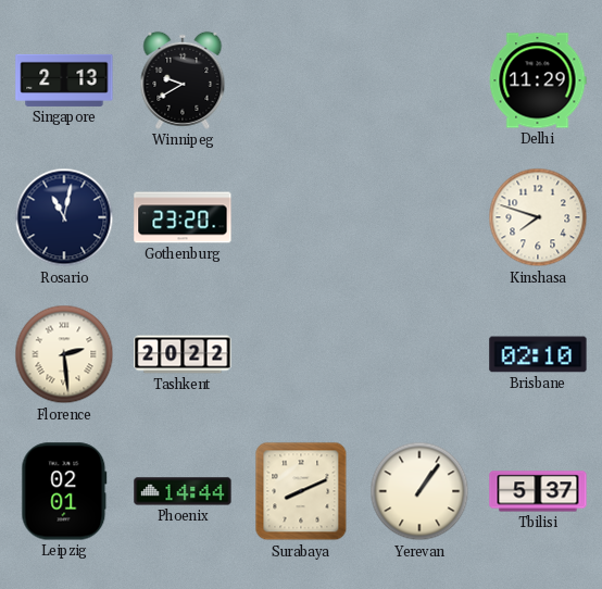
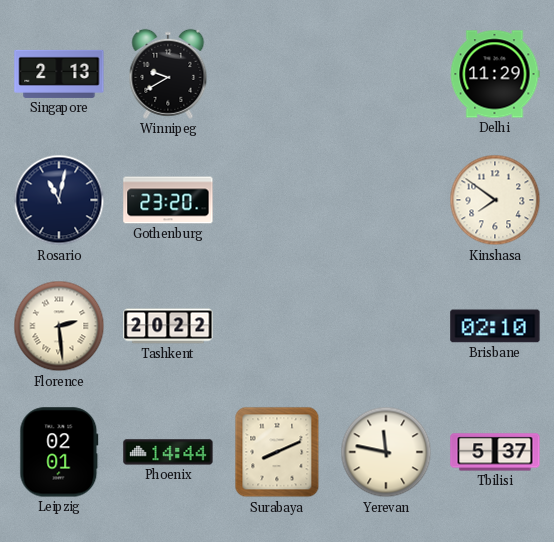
Kinshasa: 7:48 -> 7:51
Yerevan: 1:06 -> 11:47
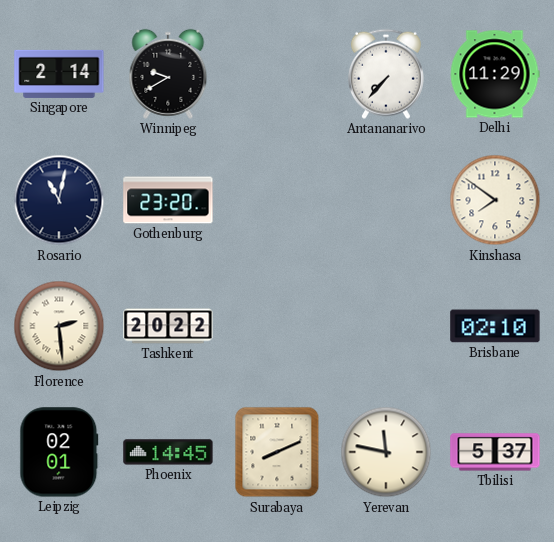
Singapore: 2:13 -> 2:14
Antananarivo: none -> 7:37
Phoenix: 14:44 -> 14:45
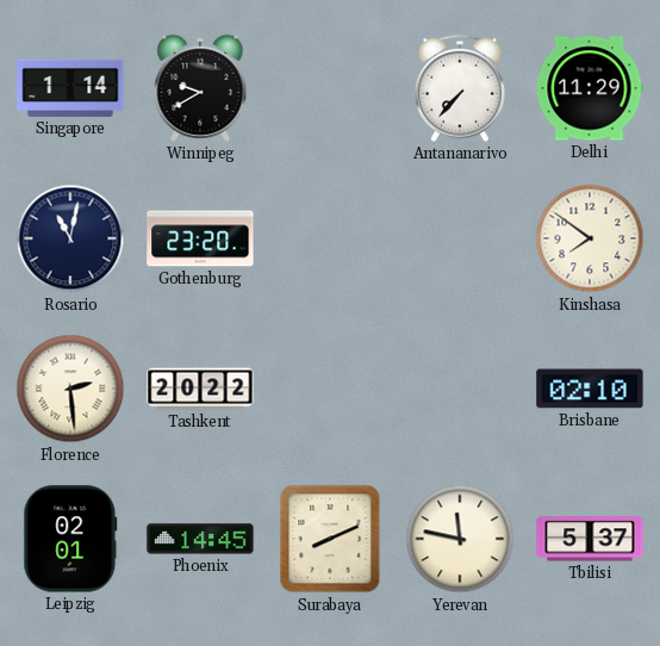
Singapore: 2:14 -> 1:14
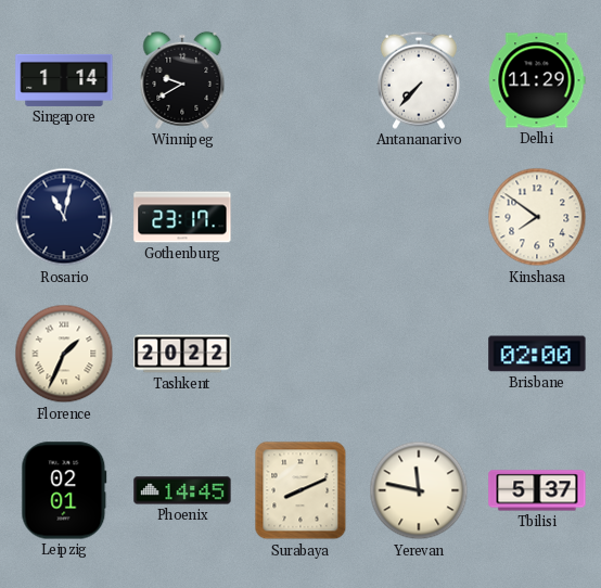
Gothenburg: 23:20 -> 23:17
Florence: 2:29 -> 1:34
Brisbane: 02:10 -> 02:00
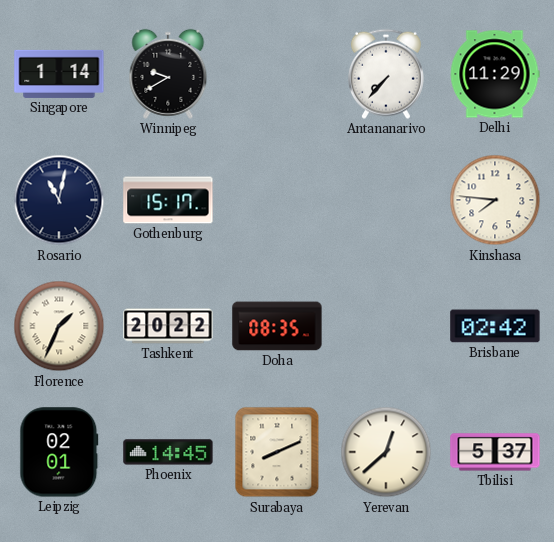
Gothenburg: 23:17 -> 15:17
Kinshasa: 7:51 -> 7:46
Doha: none -> 08:35
Brisbane: 02:00 -> 02:42
Yerevan: 11:47 -> 12:38
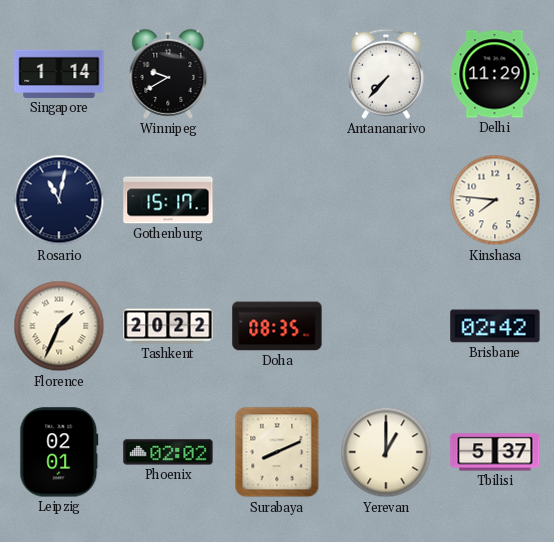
Phoenix: 14:45 -> 02:02
Yerevan: 12:38 -> 1:00
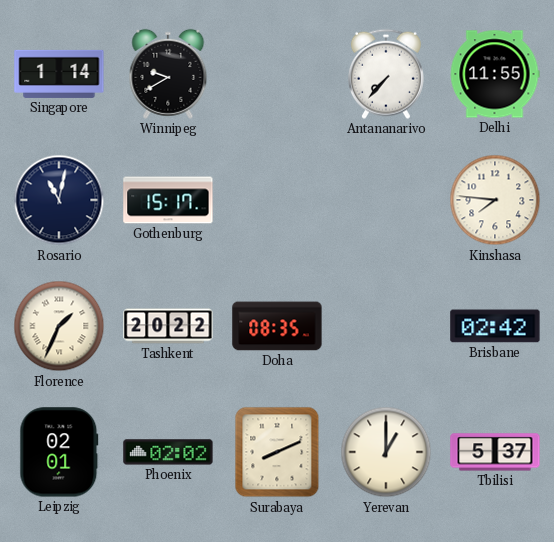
Delhi: 11:29 -> 11:55
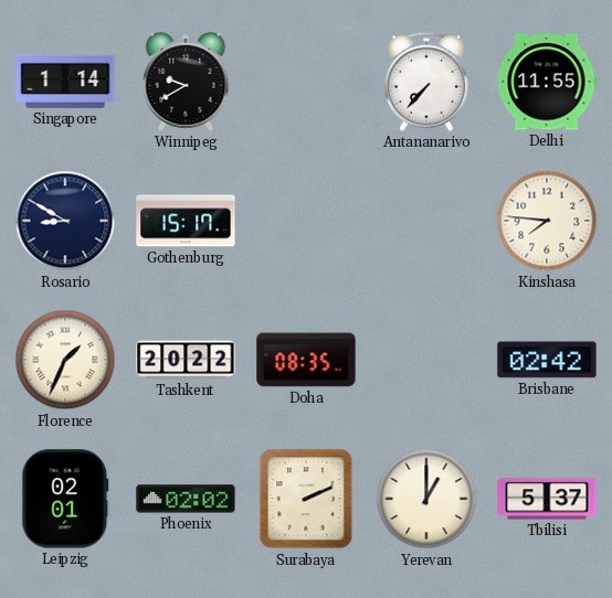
Rosario: 11:02 -> 8:50
Surabaya: 8:11 -> 2:11
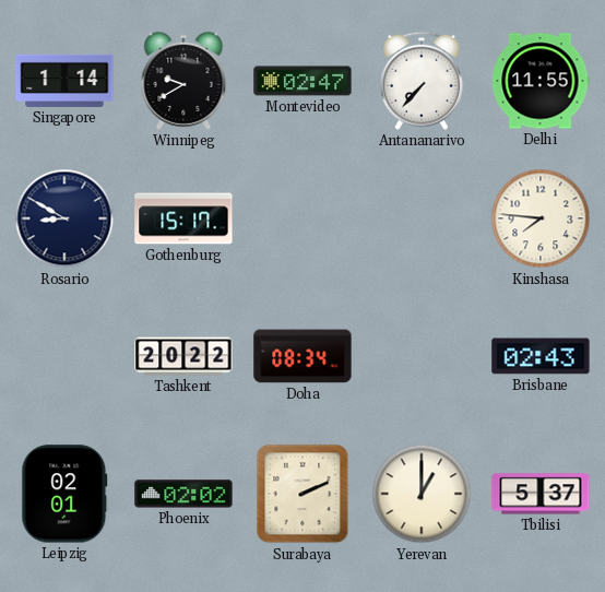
Montevideo: none -> 02:47
Florence: 1:34 -> none
Doha: 08:35 -> 08:34
Brisbane: 02:42 -> 02:43
